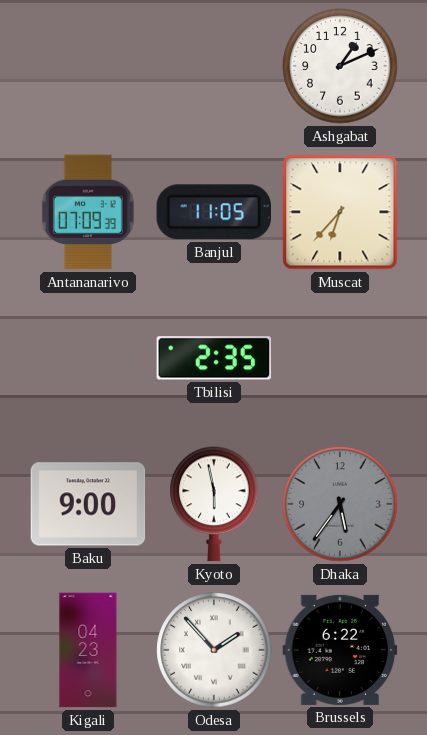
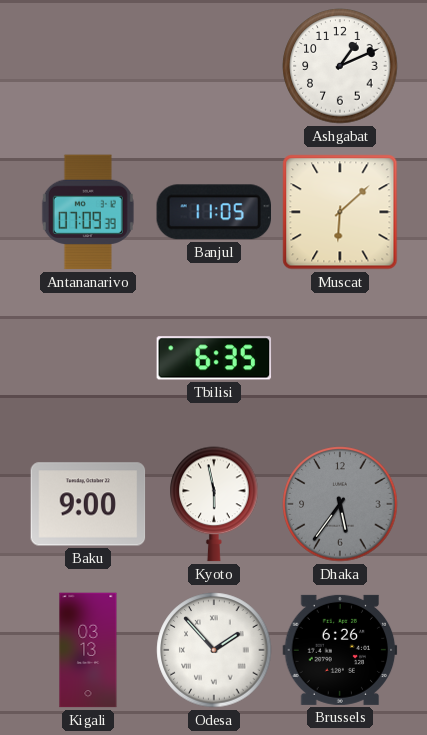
Muscat: 6:37 -> 6:08
Tbilisi: 2:35 -> 6:35
Kigali: 04:23 -> 03:13
Brussels: 6:22 -> 6:26
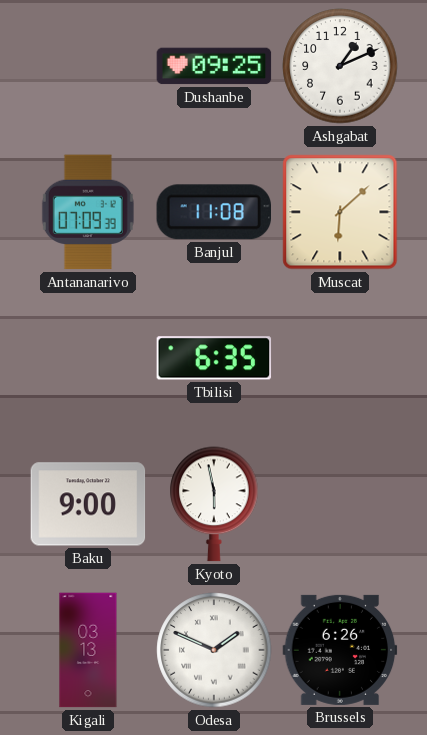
Dushanbe: none -> 09:25
Banjul: 11:05 -> 11:08
Dhaka: 5:36 -> none
Odesa: 1:53 -> 1:49
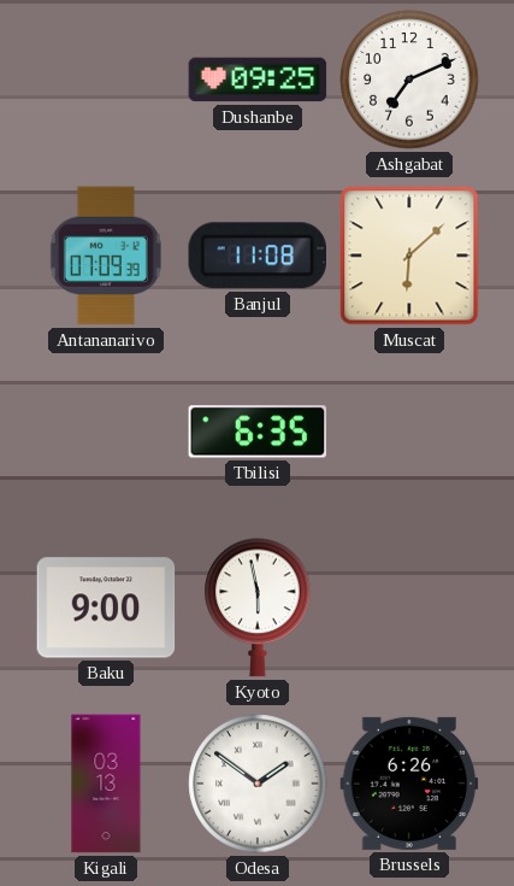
Ashgabat: 1:11 -> 7:11
Odesa: 1:49 -> 1:51
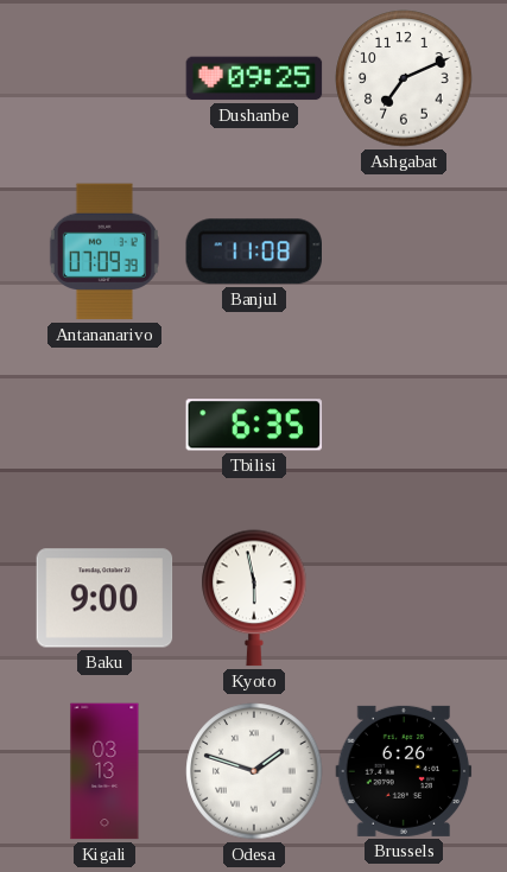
Muscat: 6:08 -> none
Odesa: 1:51 -> 1:48
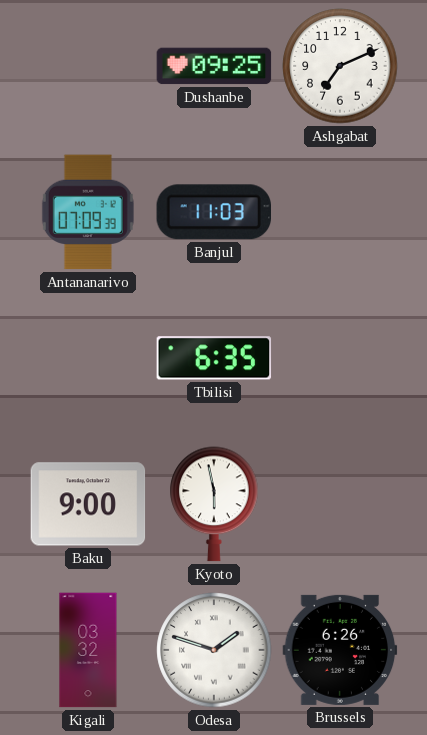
Banjul: 11:08 -> 11:03
Kigali: 03:13 -> 03:32
